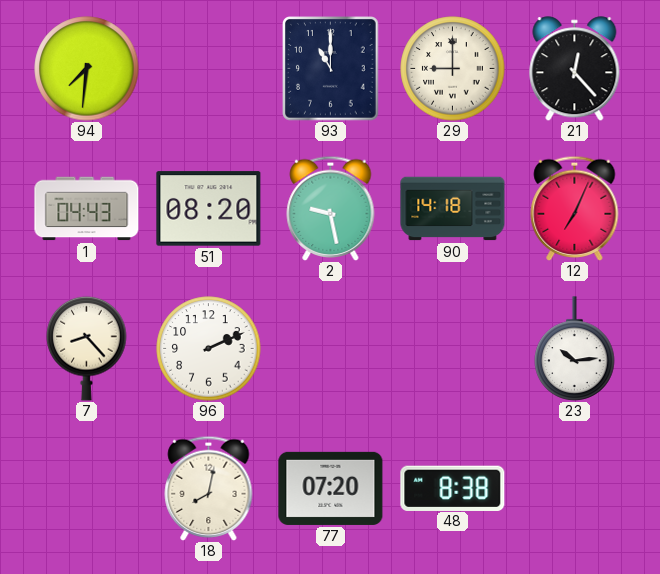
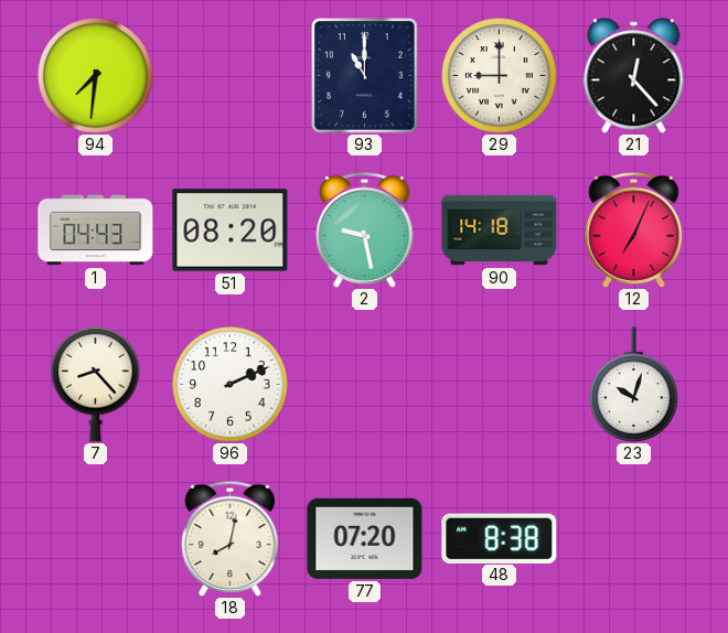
23: 10:14 -> 10:03
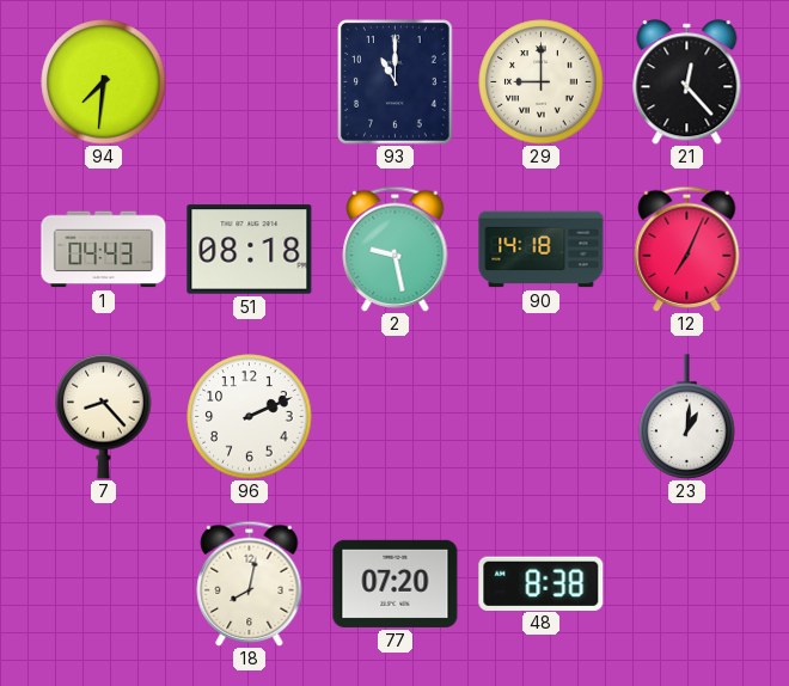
51: 08:20 -> 08:18
23: 10:03 -> 1:01
